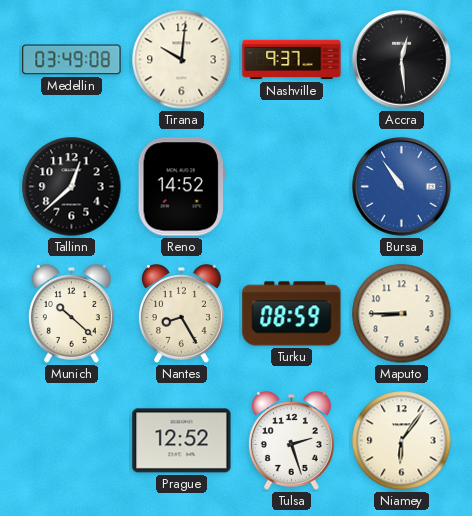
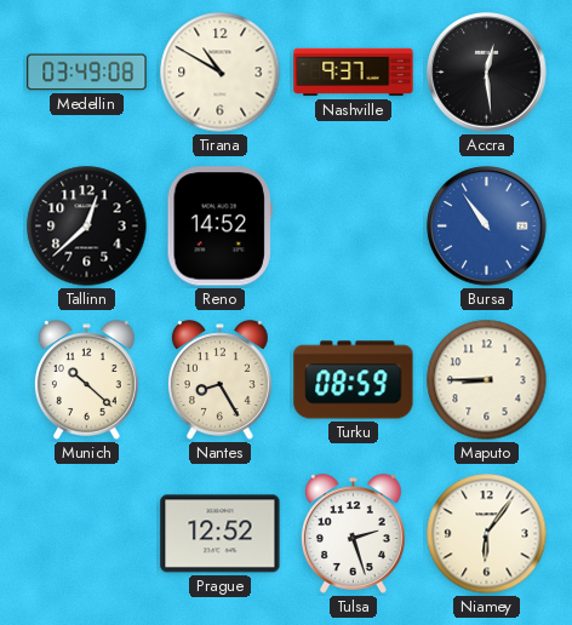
Tirana: 10:01 -> 10:50
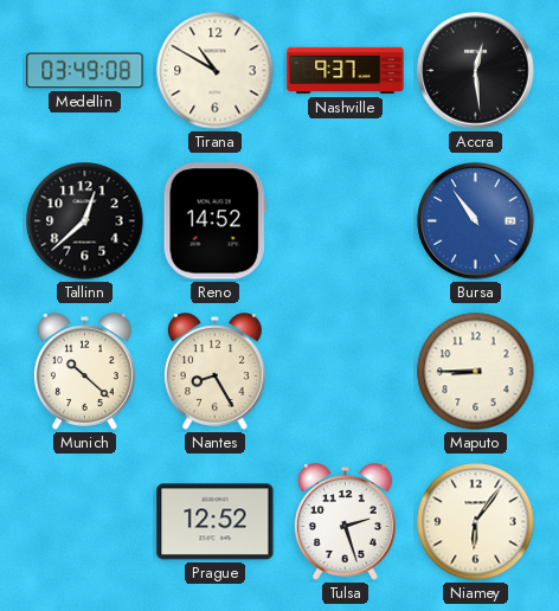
Turku: 08:59 -> none
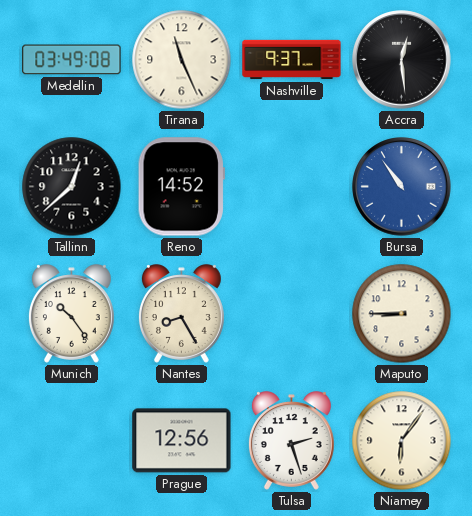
Tirana: 10:50 -> 11:26
Munich: 10:22 -> 10:24
Prague: 12:52 -> 12:56
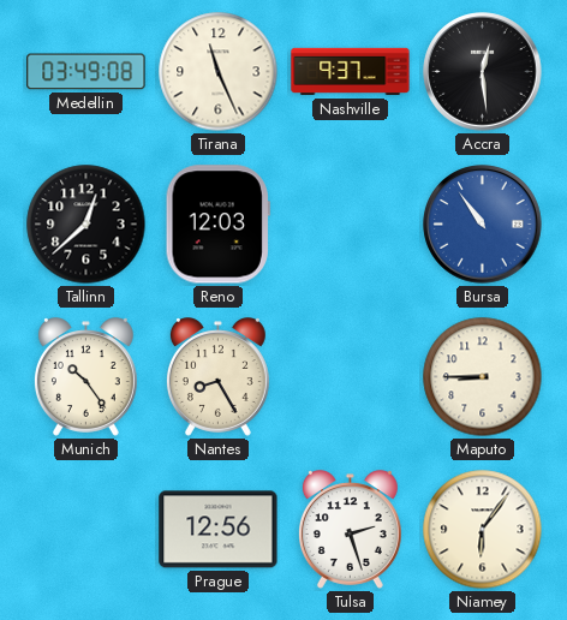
Reno: 14:52 -> 12:03
